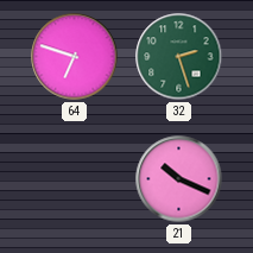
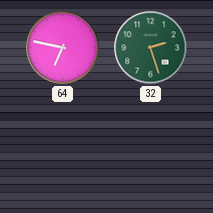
64: 6:48 -> 6:47
21: 10:19 -> none
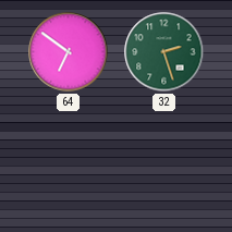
64: 6:47 -> 6:51
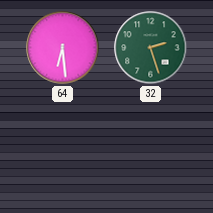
64: 6:51 -> 6:29
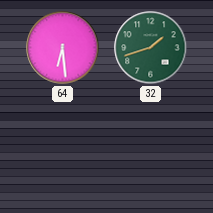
32: 2:27 -> 1:42
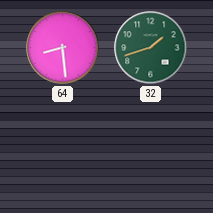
64: 6:29 -> 8:29
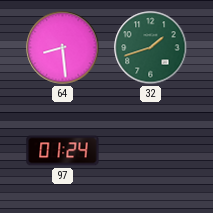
97: none -> 01:24
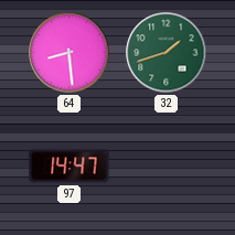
97: 01:24 -> 14:47
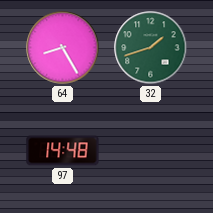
64: 8:29 -> 8:25
97: 14:47 -> 14:48
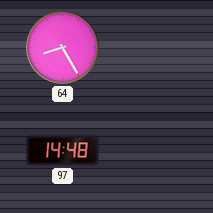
32: 1:42 -> none
